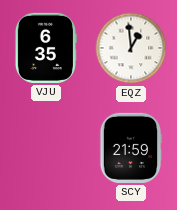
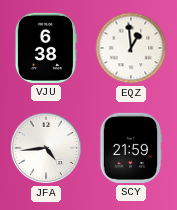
VJU: 6:35 -> 6:38
JFA: none -> 4:44
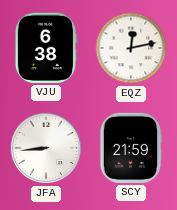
EQZ: 12:59 -> 12:13
JFA: 4:44 -> 8:44
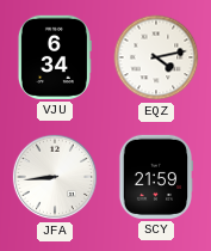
VJU: 6:38 -> 6:34
EQZ: 12:13 -> 4:13
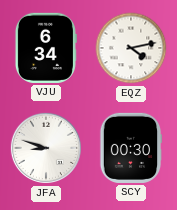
JFA: 8:44 -> 8:48
SCY: 21:59 -> 00:30
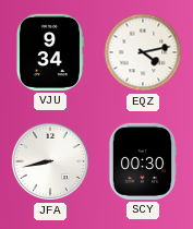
VJU: 6:34 -> 9:34
JFA: 8:48 -> 8:43
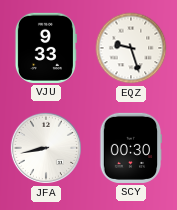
VJU: 9:34 -> 9:33
EQZ: 4:13 -> 9:27
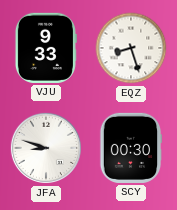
EQZ: 9:27 -> 8:27
JFA: 8:43 -> 8:48
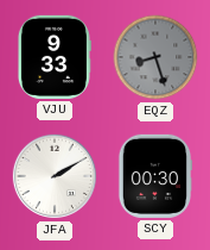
EQZ dial: white -> grey
JFA: 8:48 -> 2:10
